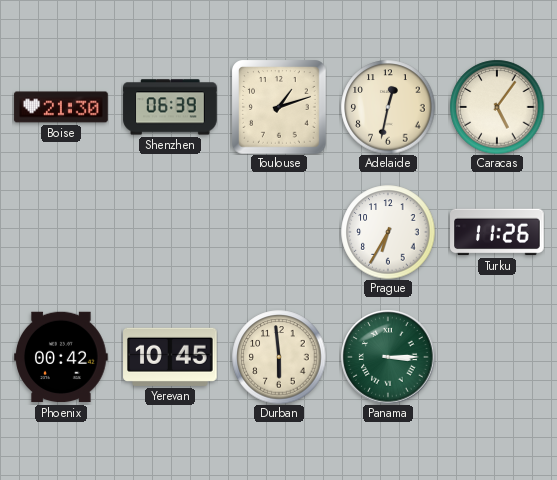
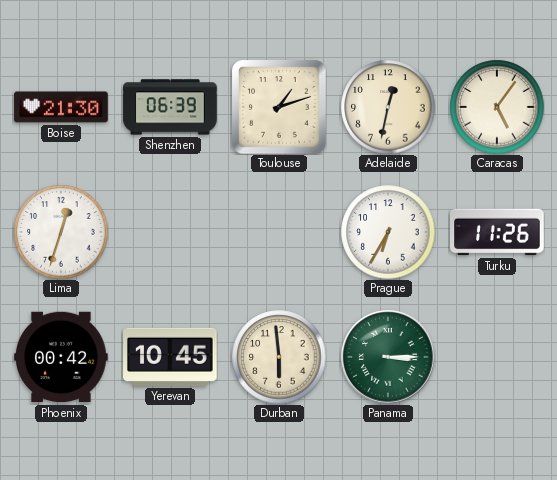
Lima: none -> 12:33
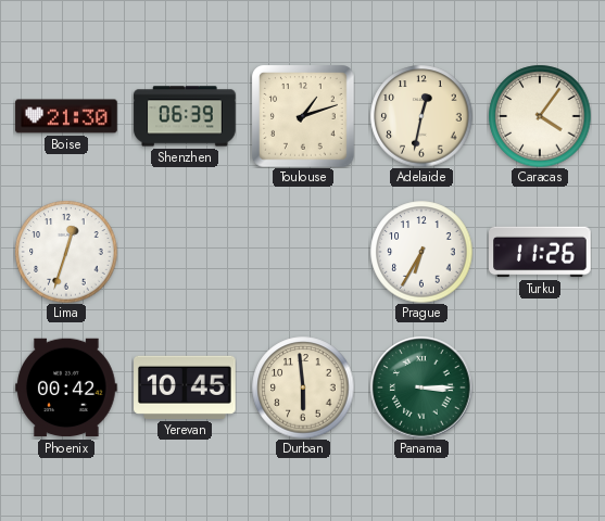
Caracas: 5:06 -> 4:06
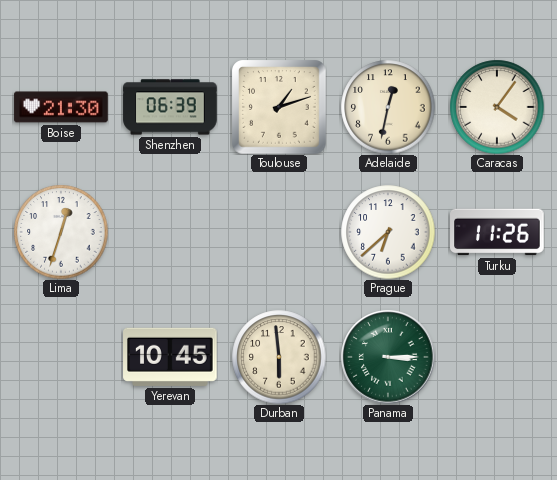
Prague: 6:35 -> 6:38
Phoenix: 00:42 -> none
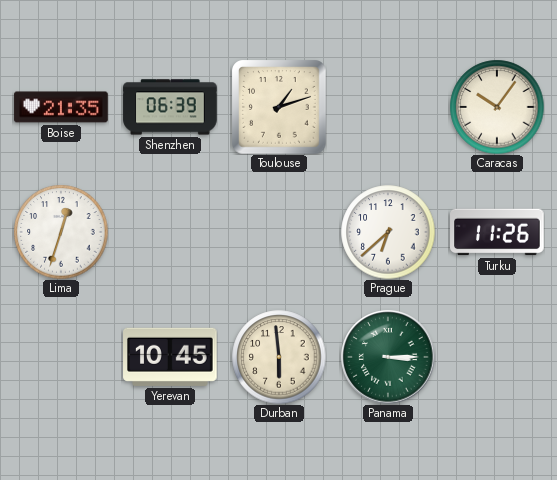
Boise: 21:30 -> 21:35
Adelaide: 12:32 -> none
Caracas: 4:06 -> 10:06
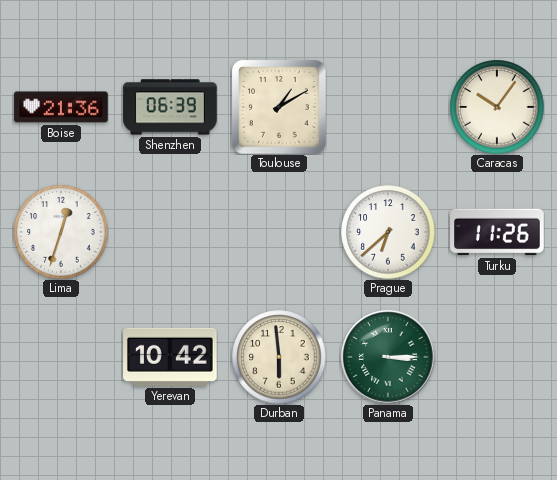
Boise: 21:35 -> 21:36
Toulouse: 1:12 -> 1:10
Yerevan: 10:45 -> 10:42
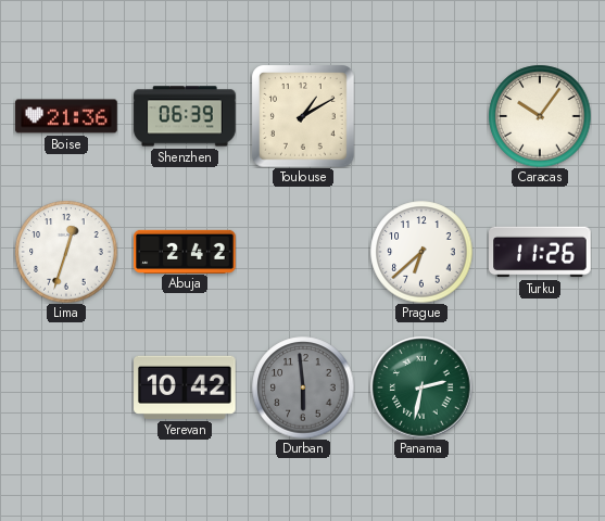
Abuja: none -> 2:42
Durban dial: cream -> grey
Panama: 3:15 -> 2:32
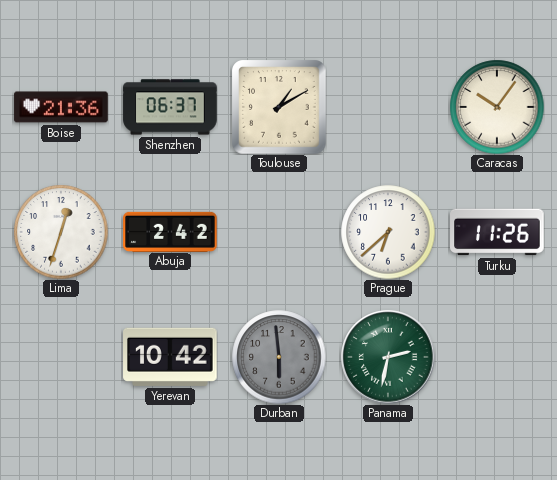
Shenzhen: 06:39 -> 06:37
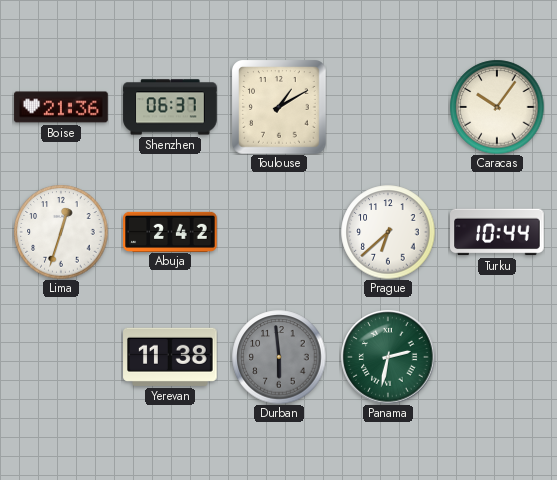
Turku: 11:26 -> 10:44
Yerevan: 10:42 -> 11:38
